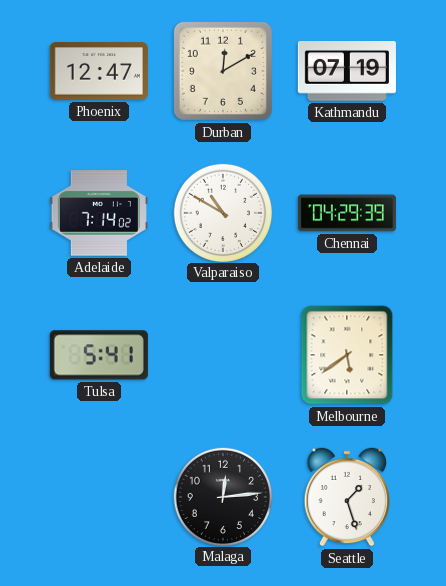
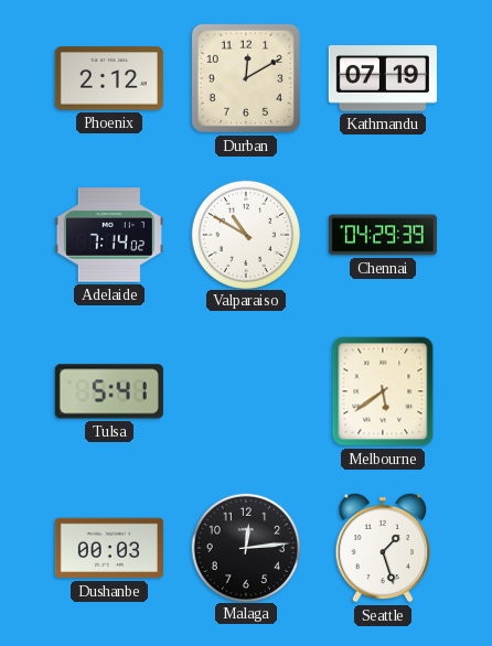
Phoenix: 12:47 -> 2:12
Dushanbe: none -> 00:03
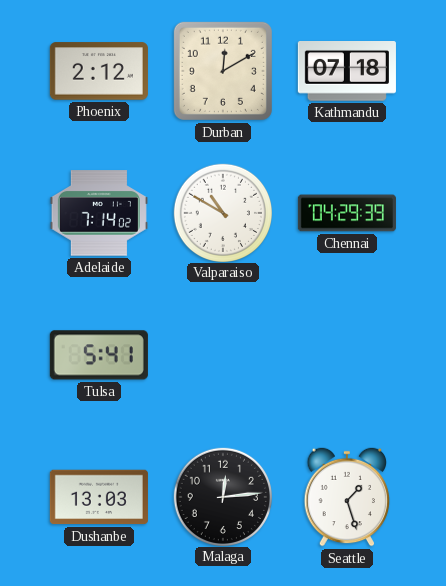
Kathmandu: 07:19 -> 07:18
Melbourne: 5:39 -> none
Dushanbe: 00:03 -> 13:03
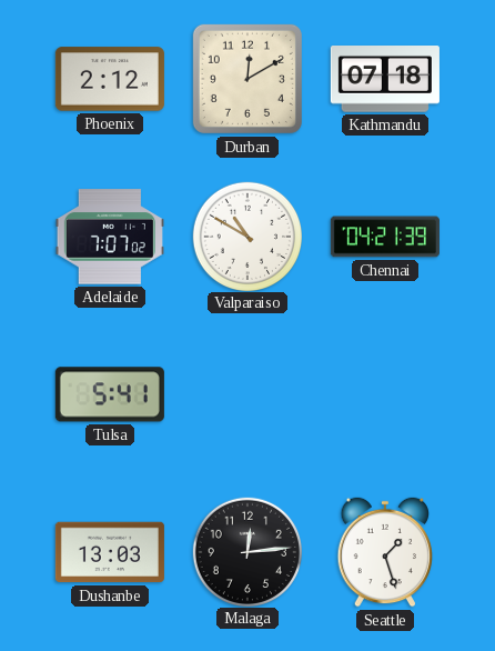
Adelaide: 7:14 -> 7:07
Chennai: 04:29 -> 04:21
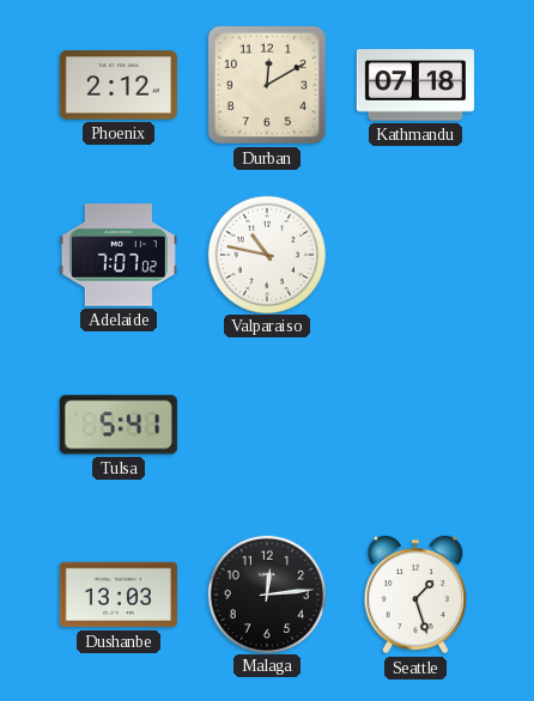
Valparaiso: 10:50 -> 10:47
Chennai: 04:21 -> none
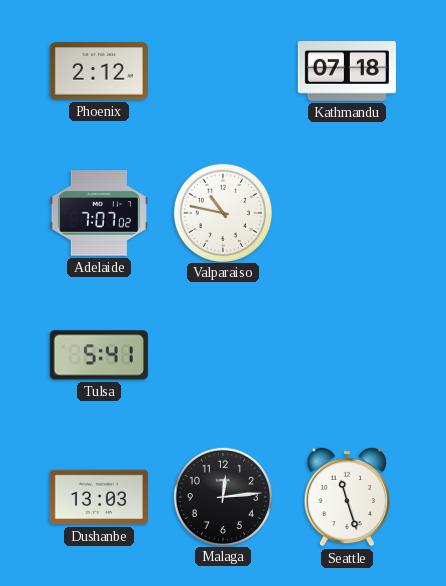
Durban: 12:10 -> none
Seattle: 1:27 -> 11:27
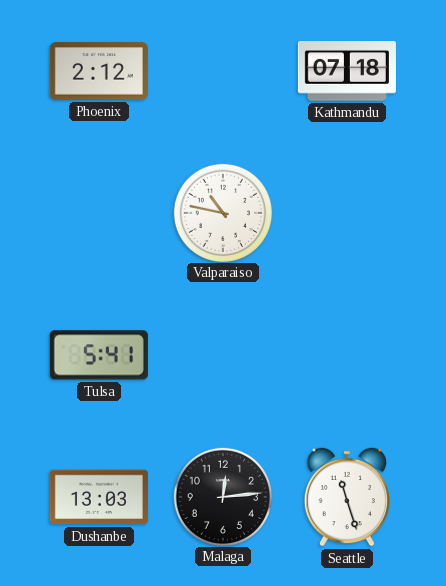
Adelaide: 7:07 -> none
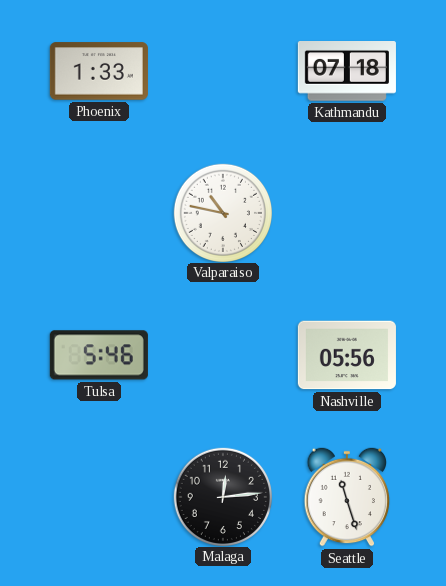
Phoenix: 2:12 -> 1:33
Tulsa: 5:41 -> 5:46
Nashville: none -> 05:56
Dushanbe: 13:03 -> none
